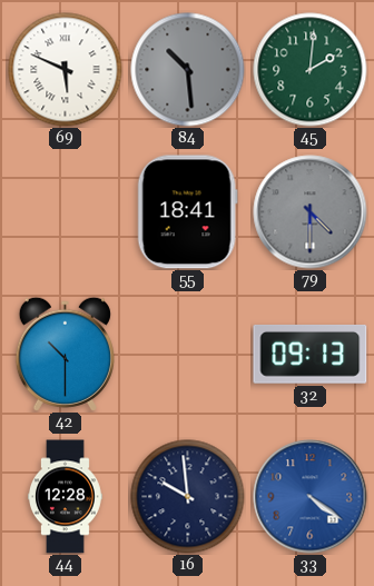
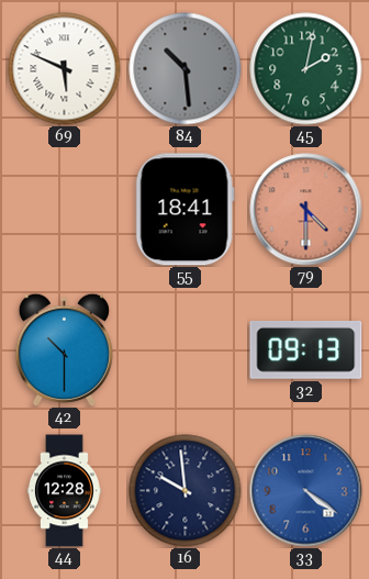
45: 2:01 -> 2:02
79 dial: grey -> salmon
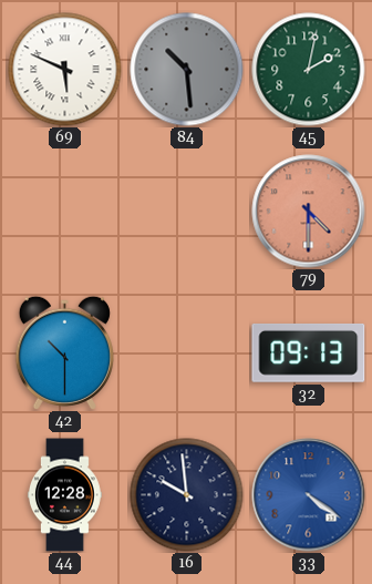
55: 18:41 -> none
